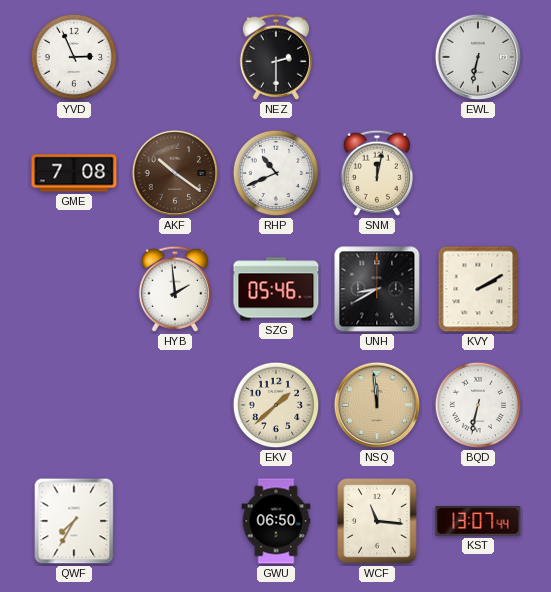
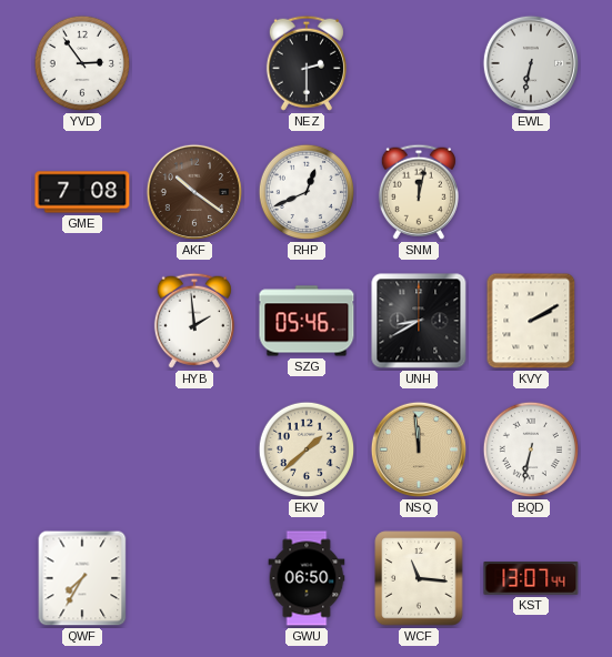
YVD: 2:56 -> 2:54
RHP: 10:41 -> 12:41
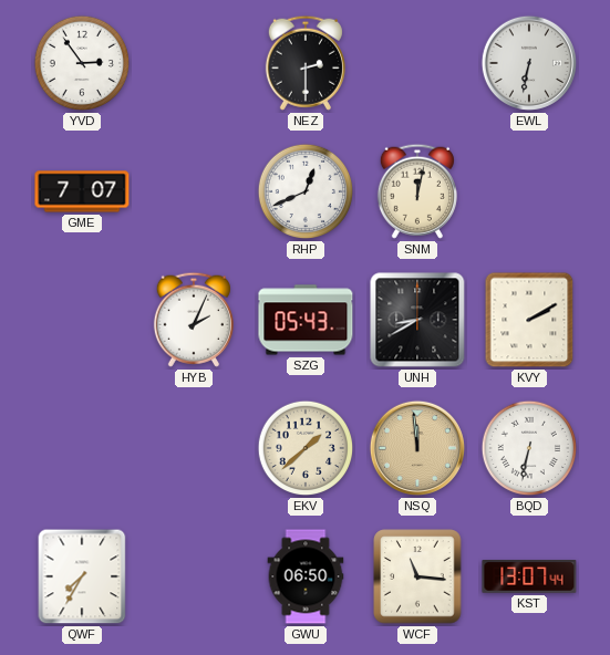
GME: 7:08 -> 7:07
AKF: 10:21 -> none
HYB: 1:59 -> 2:04
SZG: 05:46 -> 05:43
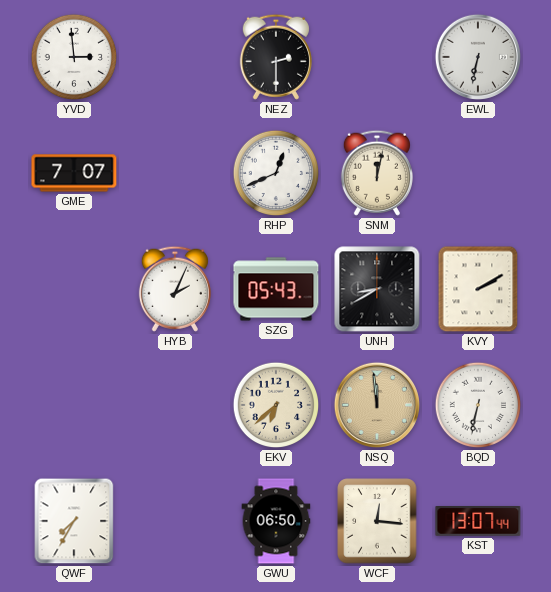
YVD: 2:54 -> 2:59
EKV: 1:38 -> 6:38
WCF: 11:16 -> 12:16
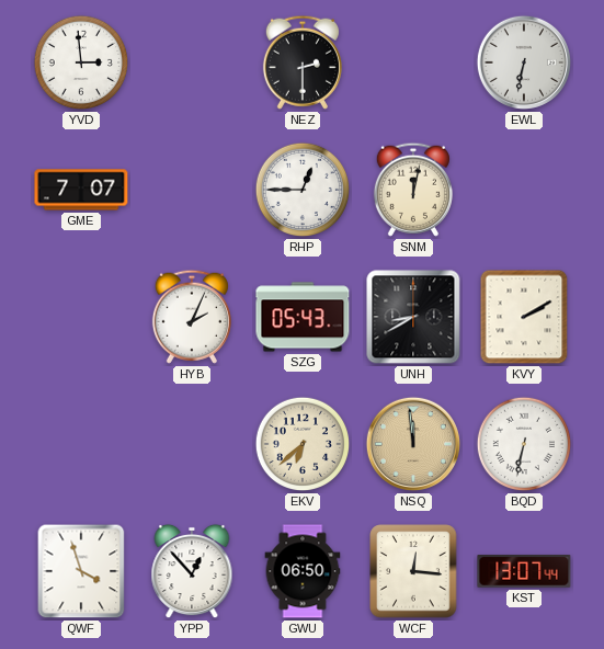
RHP: 12:41 -> 12:45
QWF: 7:35 -> 3:57
YPP: none -> 12:53
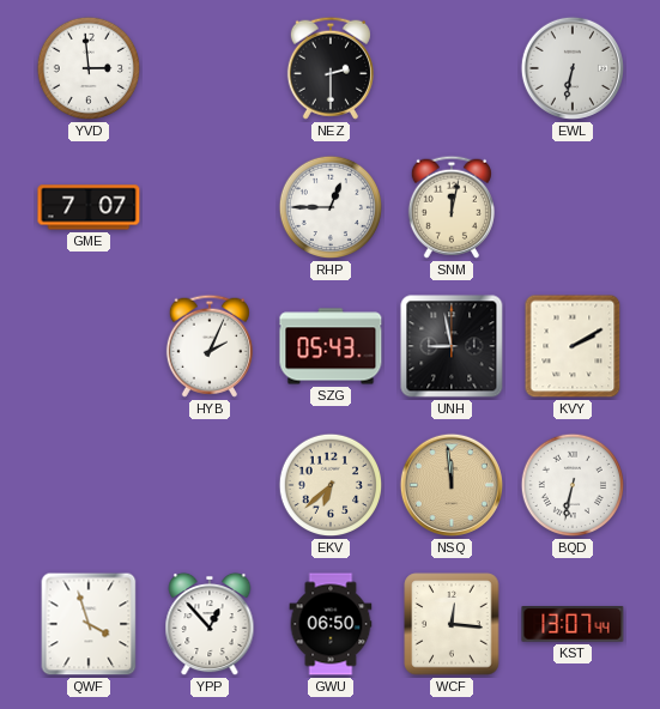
UNH: 8:40 -> 8:58
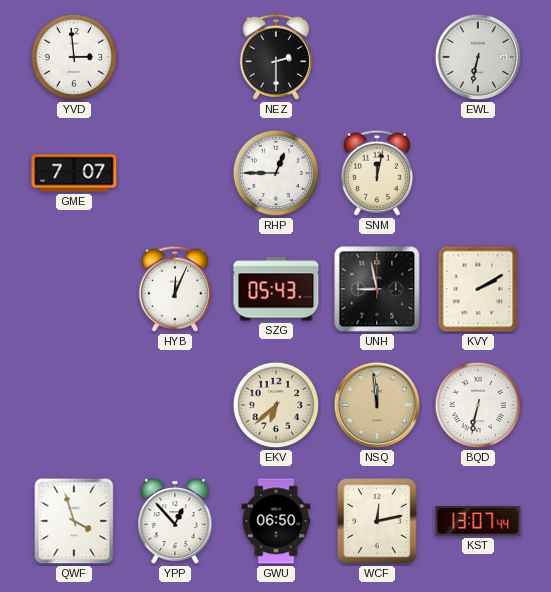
HYB: 2:04 -> 12:04
WCF: 12:16 -> 12:13
